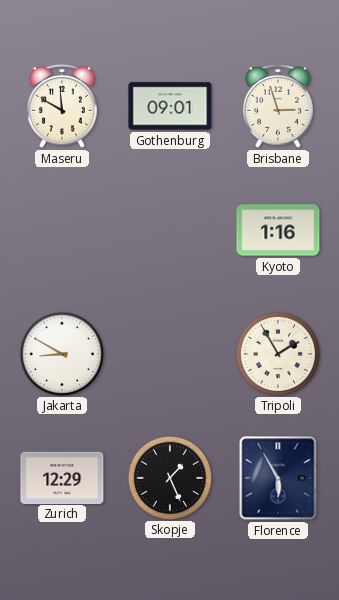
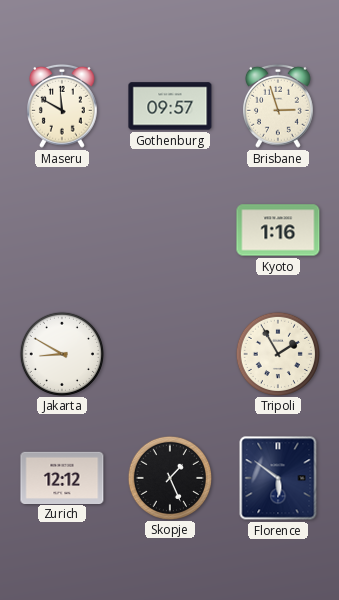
Gothenburg: 09:01 -> 09:57
Zurich: 12:29 -> 12:12
Florence: 5:55 -> 5:51
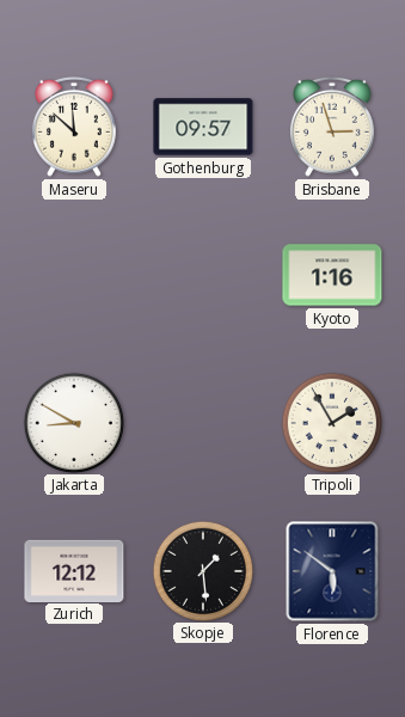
Maseru: 11:50 -> 11:52
Skopje: 1:26 -> 1:29
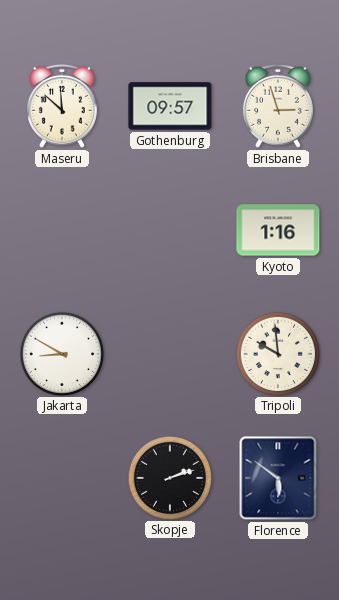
Tripoli: 1:55 -> 9:59
Zurich: 12:12 -> none
Skopje: 1:29 -> 2:12
